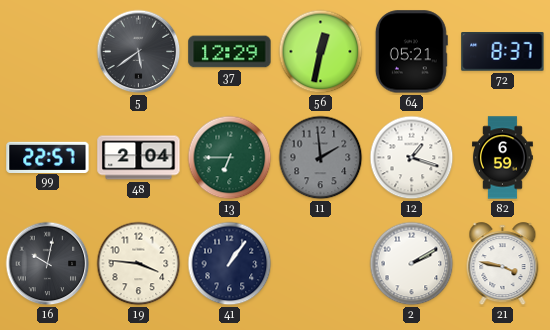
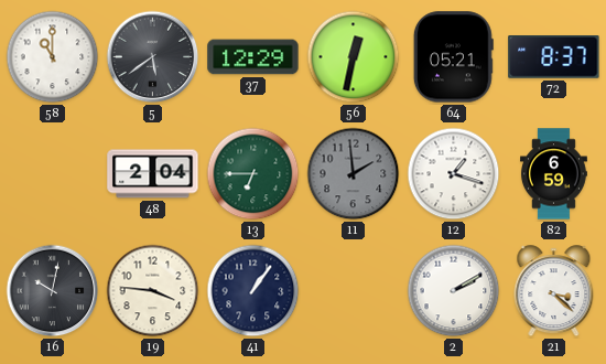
58: none -> 11:00
99: 22:57 -> none
21: 3:47 -> 3:22
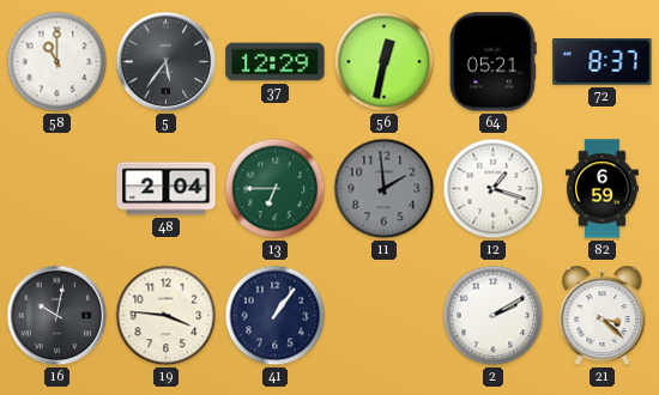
5: 5:39 -> 5:36
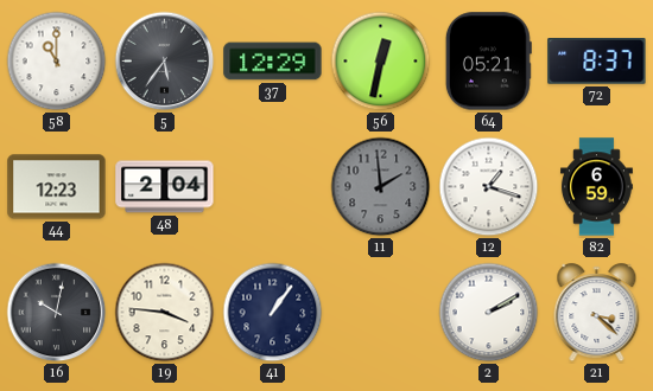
44: none -> 12:23
13: 6:45 -> none
